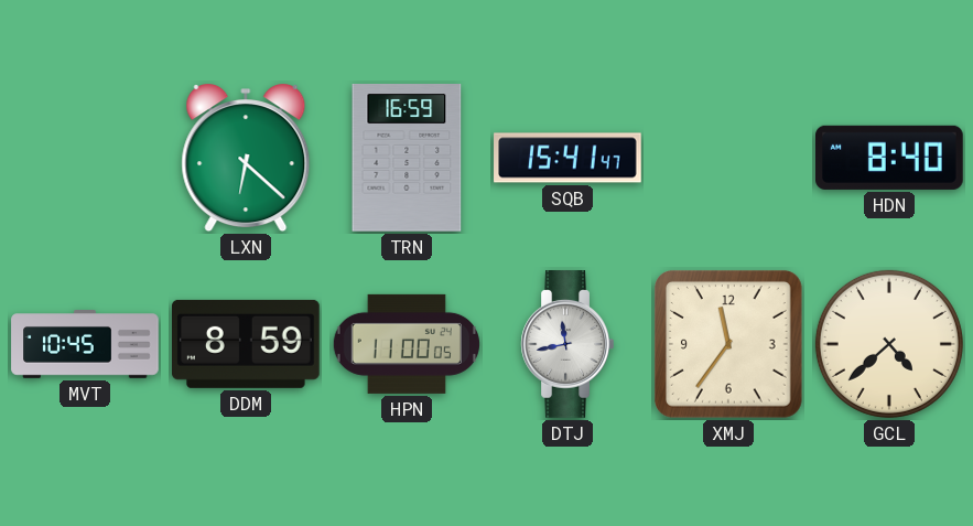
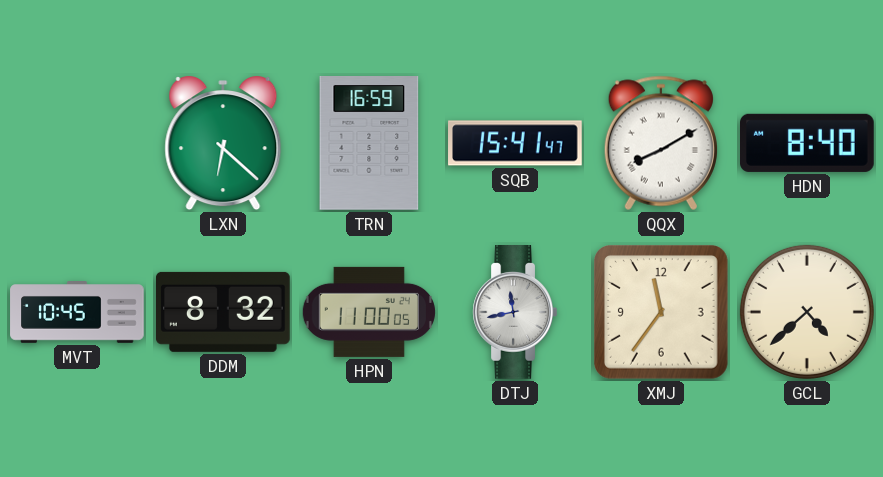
QQX: none -> 8:10
DDM: 8:59 -> 8:32
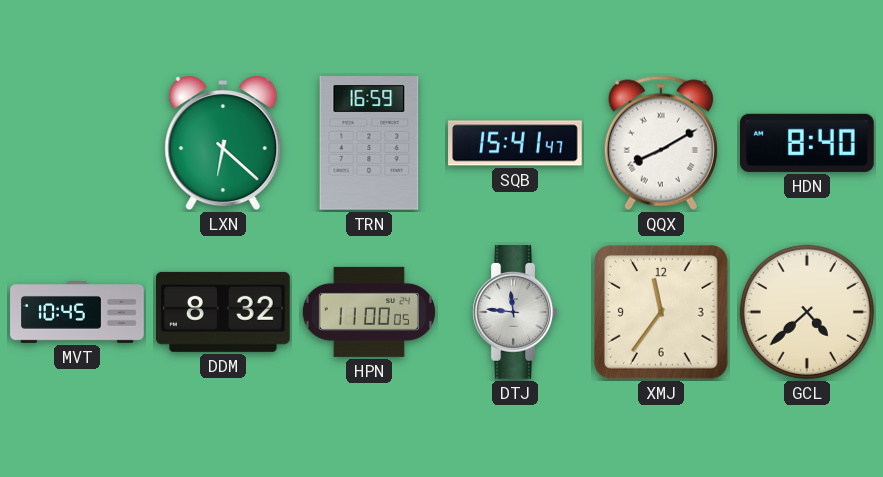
DTJ: 11:43 -> 11:46
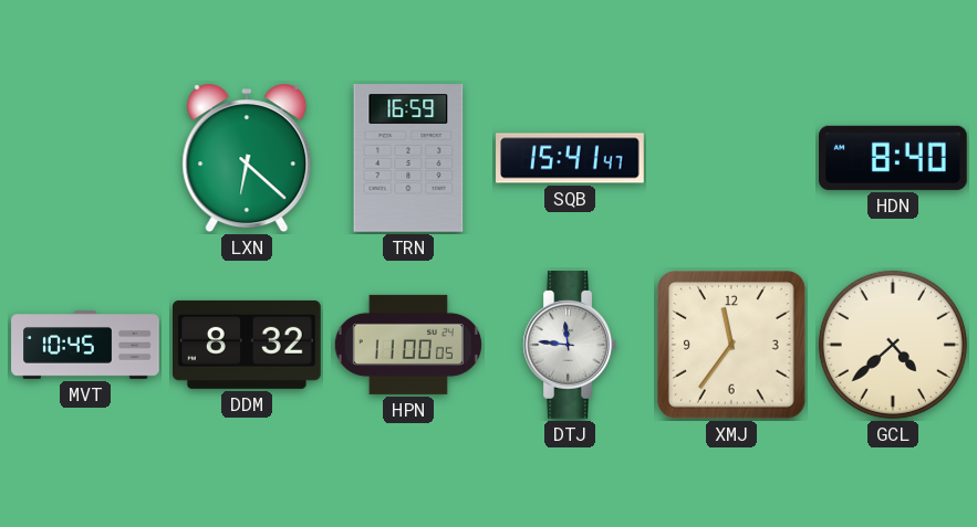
QQX: 8:10 -> none
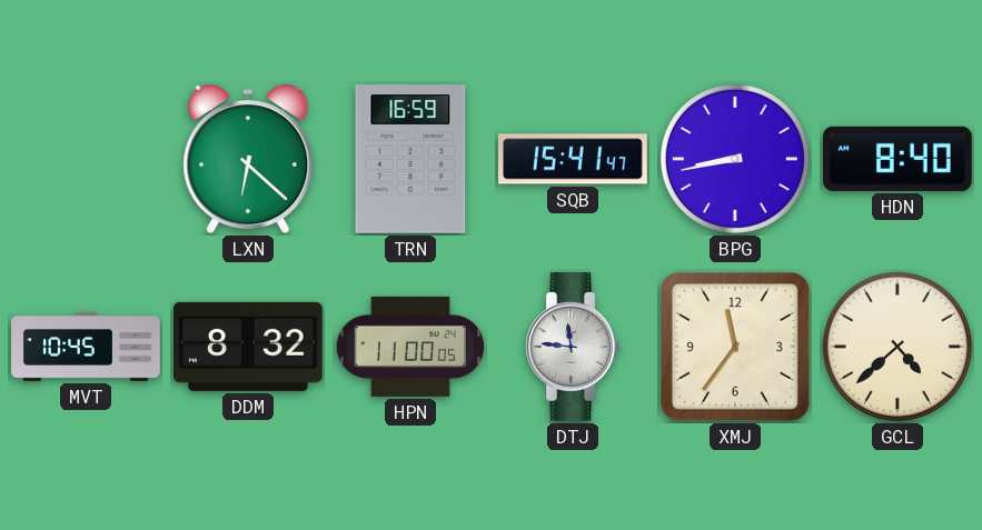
BPG: none -> 8:43
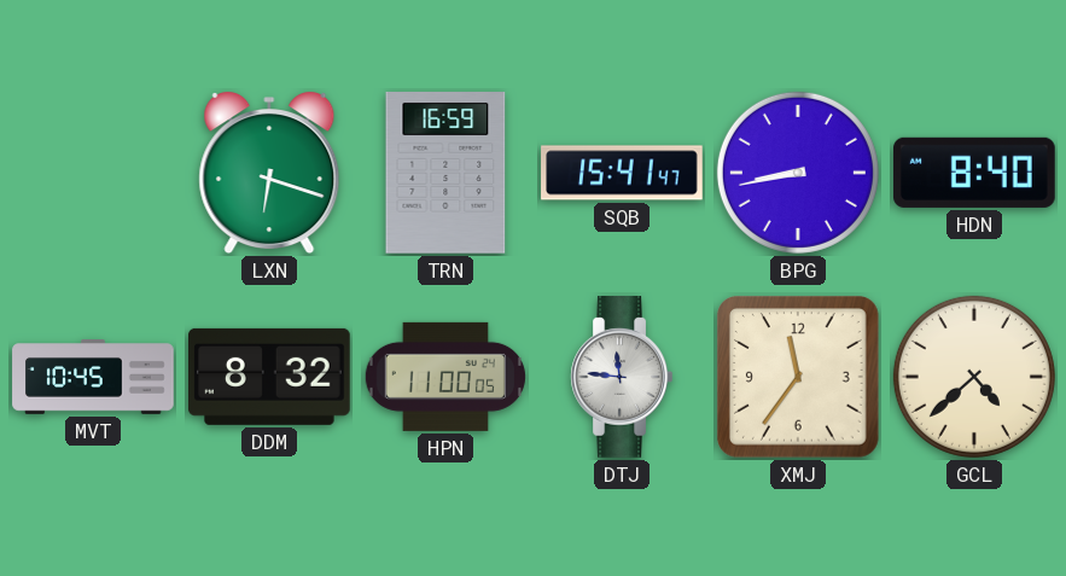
LXN: 6:22 -> 6:18
